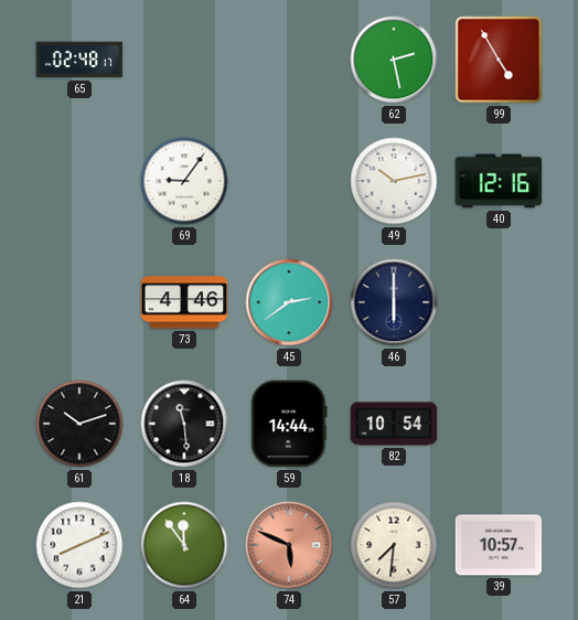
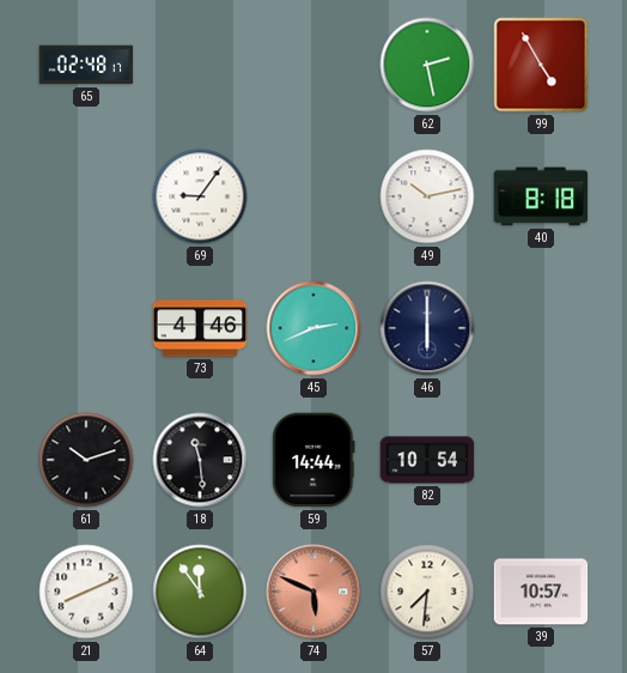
40: 12:16 -> 8:18
45: 2:39 -> 2:41
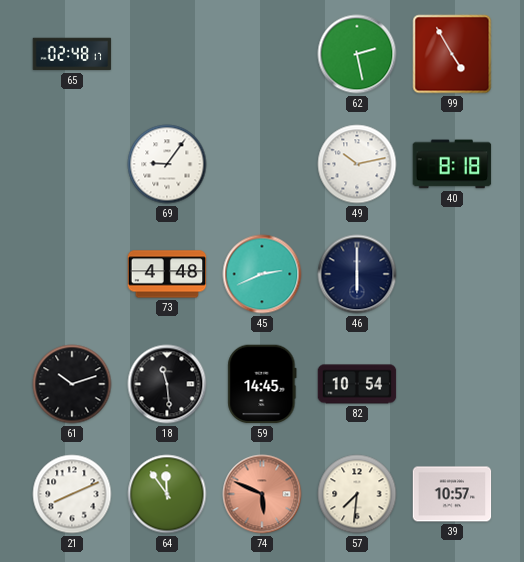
73: 4:46 -> 4:48
59: 14:44 -> 14:45
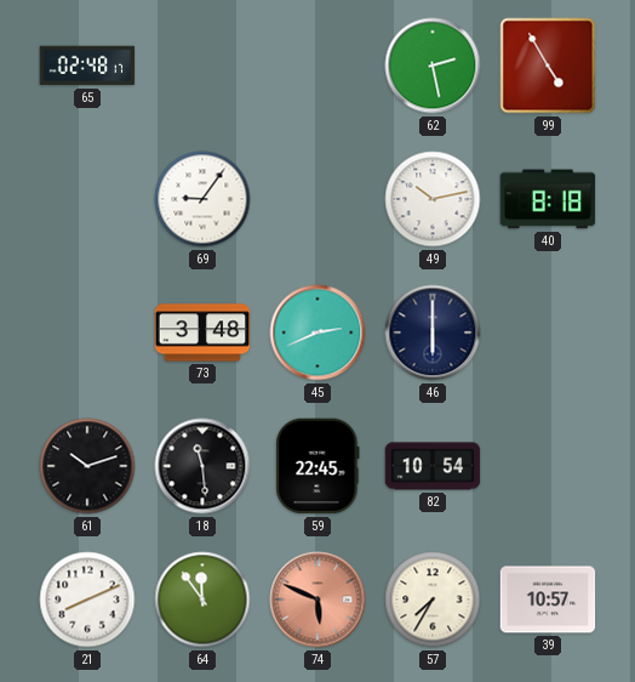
73: 4:48 -> 3:48
59: 14:45 -> 22:45
57: 7:31 -> 7:35
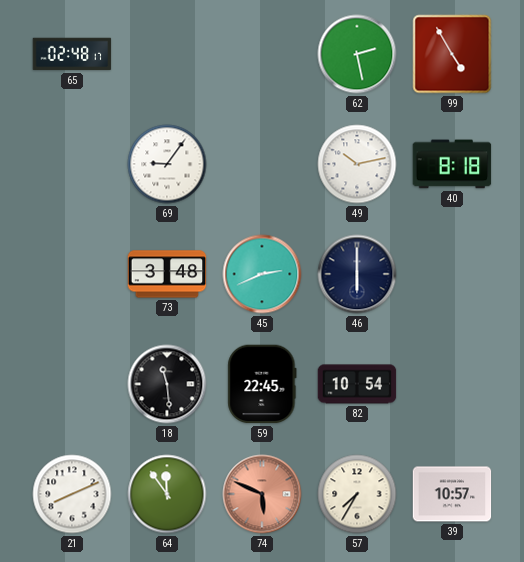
61: 10:12 -> none
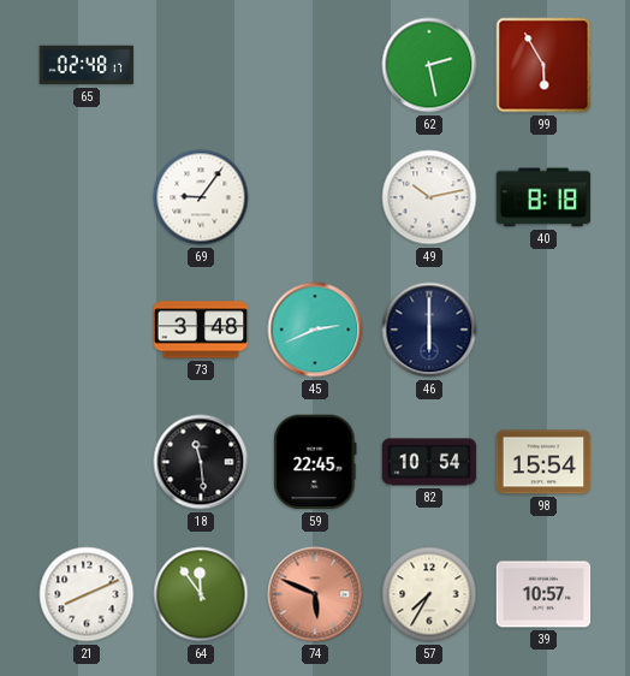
99: 4:55 -> 5:55
98: none -> 15:54
